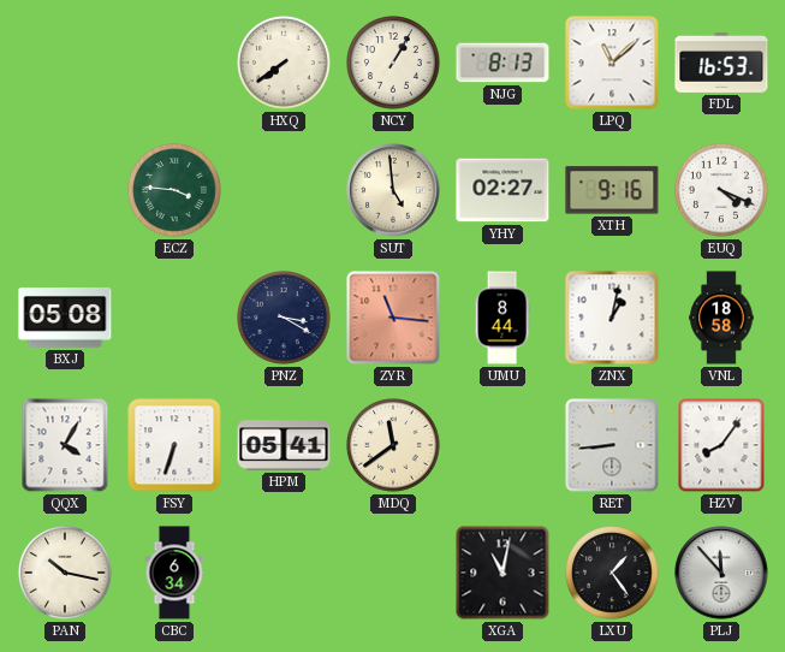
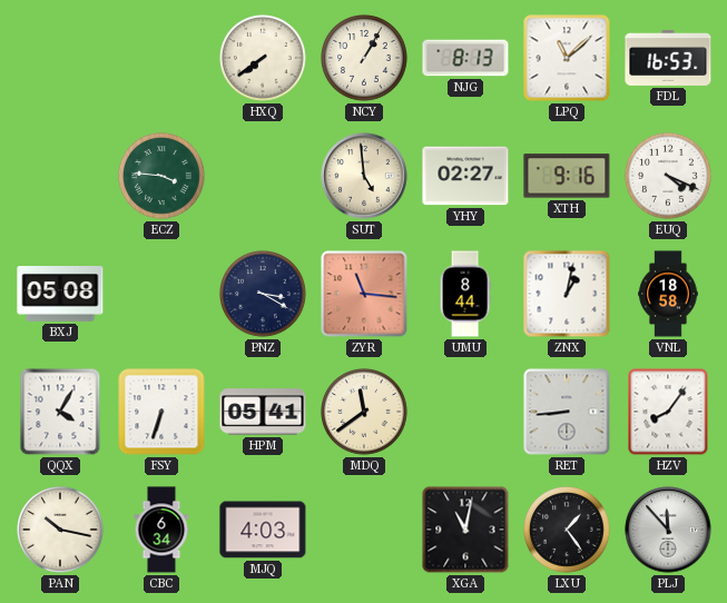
MJQ: none -> 4:03
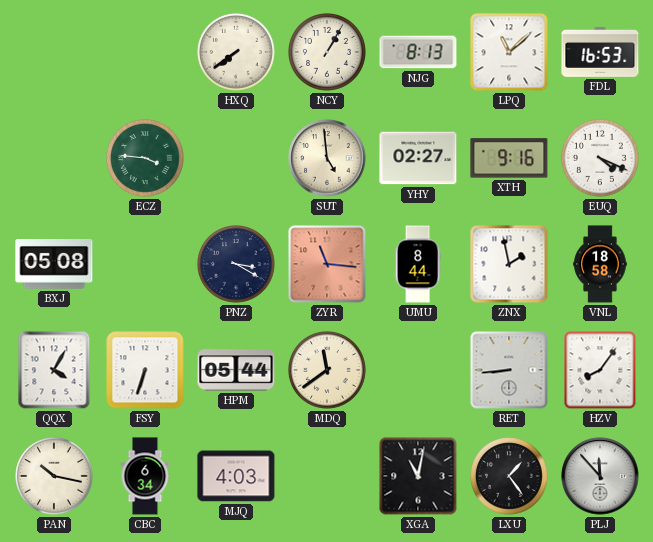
ZNX: 1:02 -> 1:58
HPM: 05:41 -> 05:44
